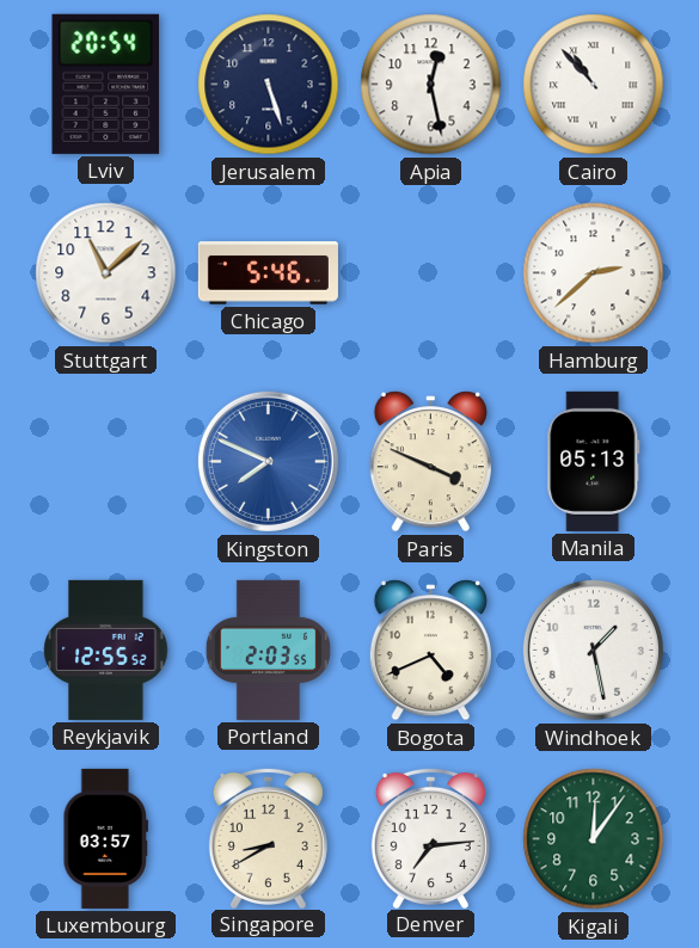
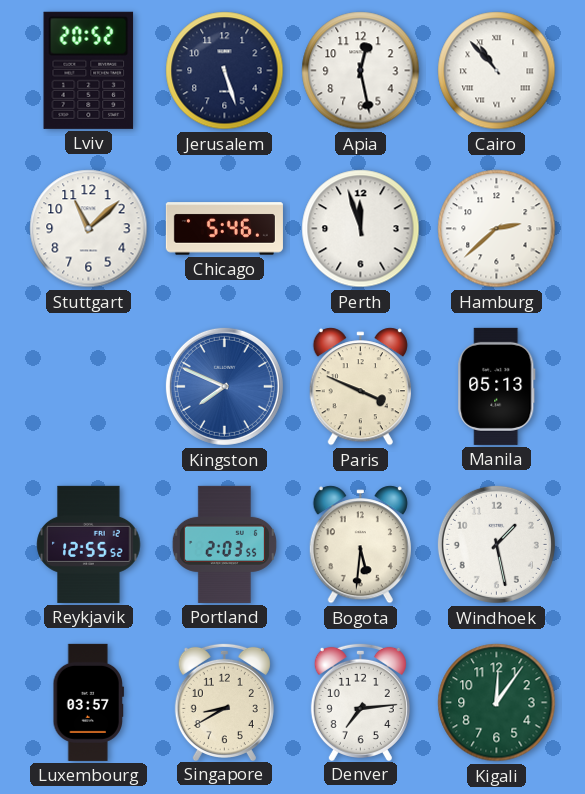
Lviv: 20:54 -> 20:52
Perth: none -> 11:57
Bogota: 4:41 -> 5:31
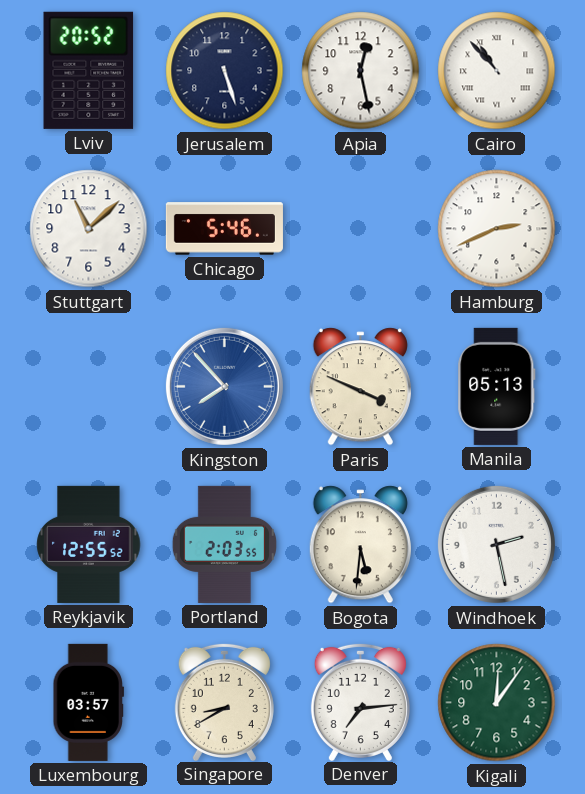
Perth: 11:57 -> none
Hamburg: 2:38 -> 2:41
Kingston: 7:49 -> 7:53
Windhoek: 1:28 -> 2:28
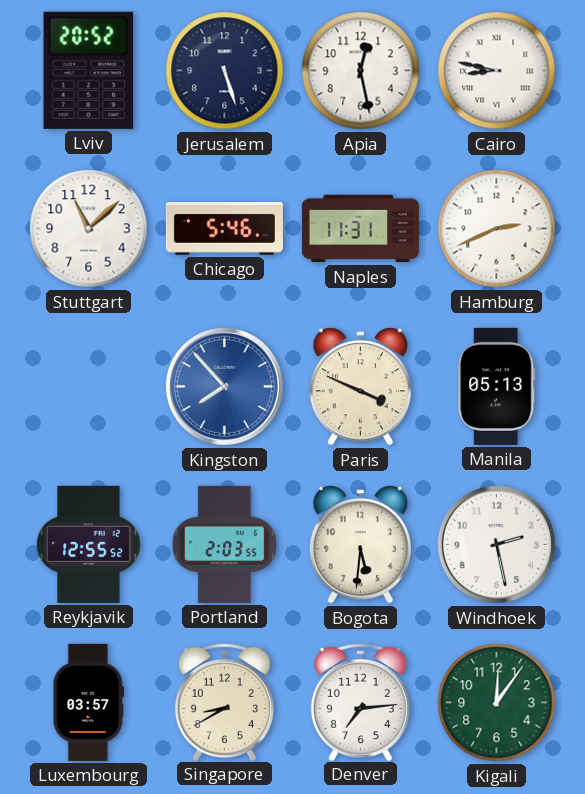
Cairo: 10:53 -> 8:47
Naples: none -> 11:31
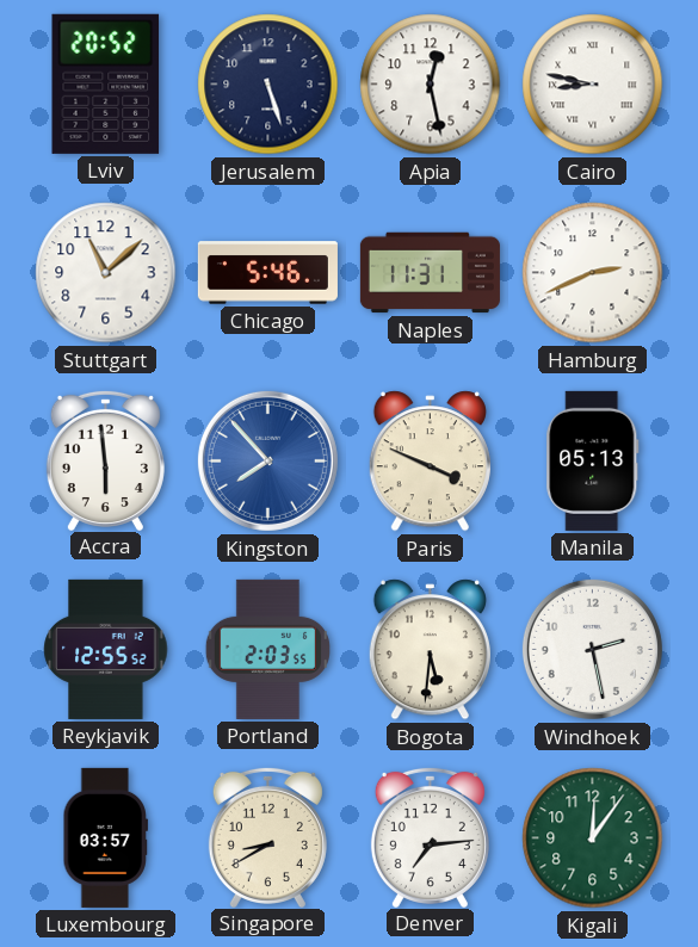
Accra: none -> 5:59
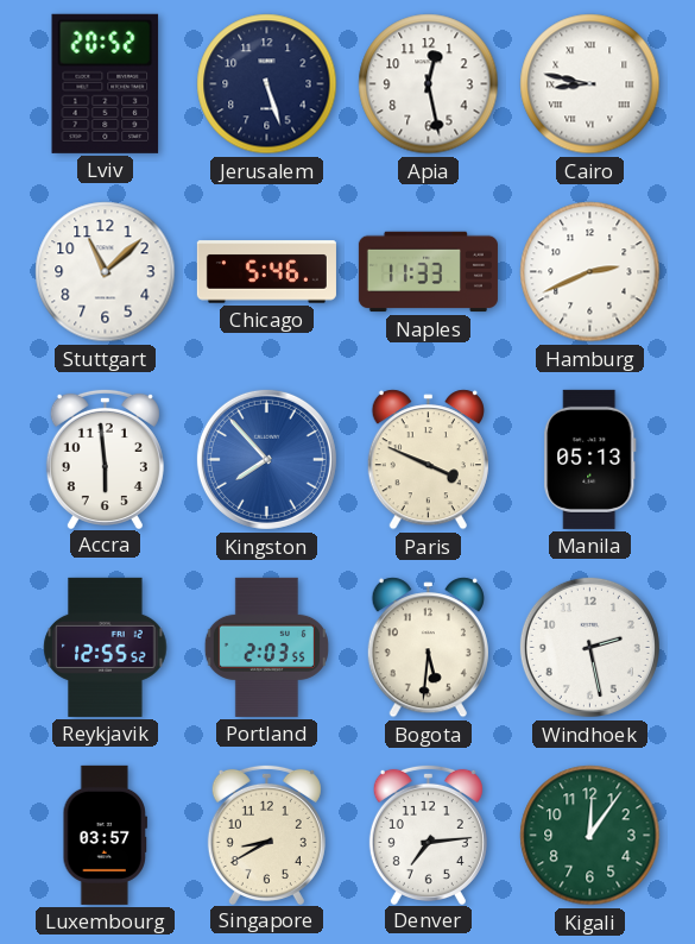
Naples: 11:31 -> 11:33
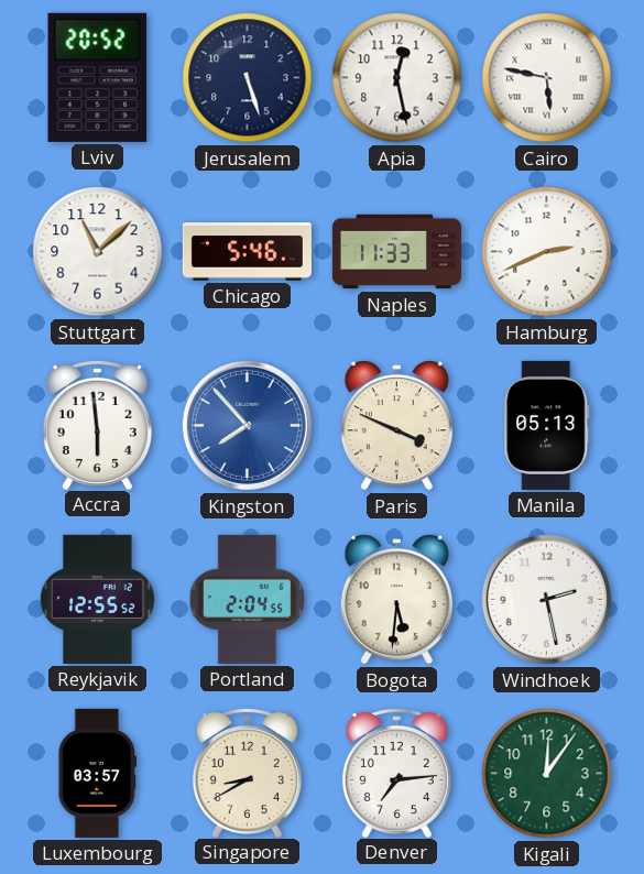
Cairo: 8:47 -> 5:47
Portland: 2:03 -> 2:04
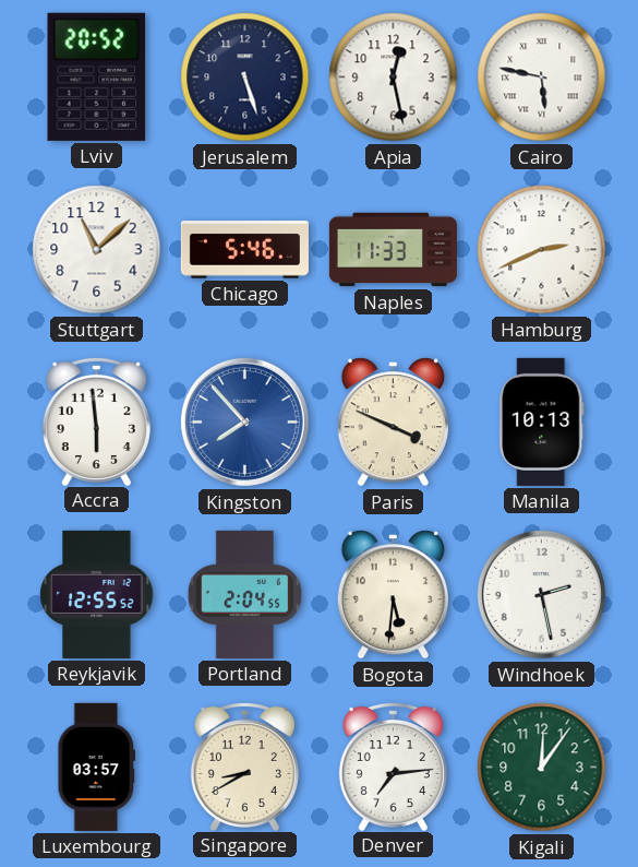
Manila: 05:13 -> 10:13
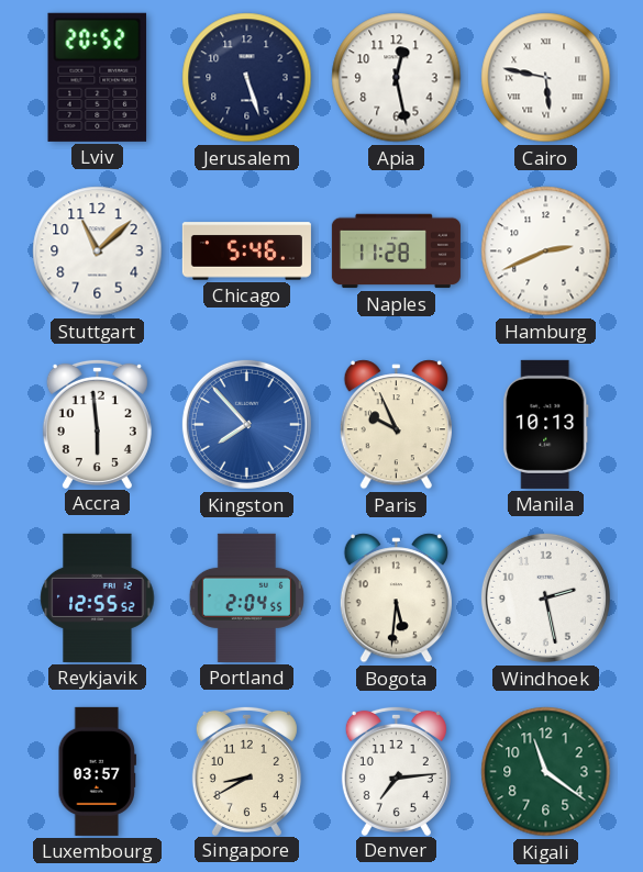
Naples: 11:33 -> 11:28
Paris: 3:49 -> 9:56
Kigali: 12:06 -> 11:21
